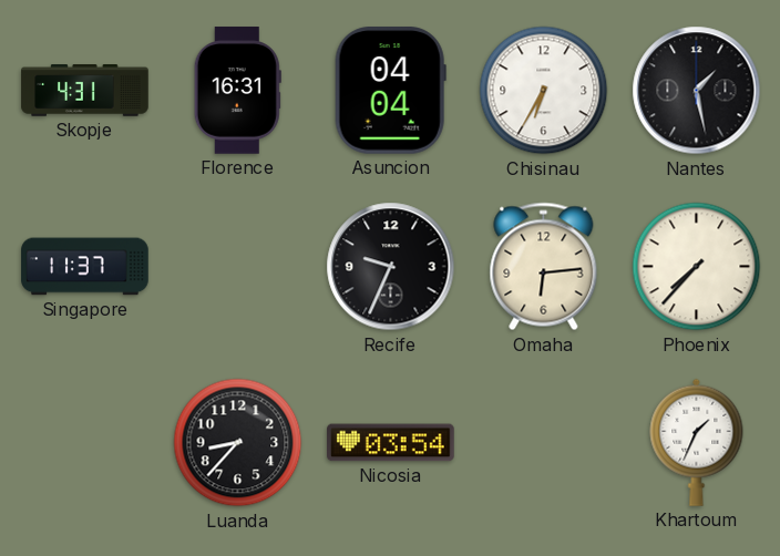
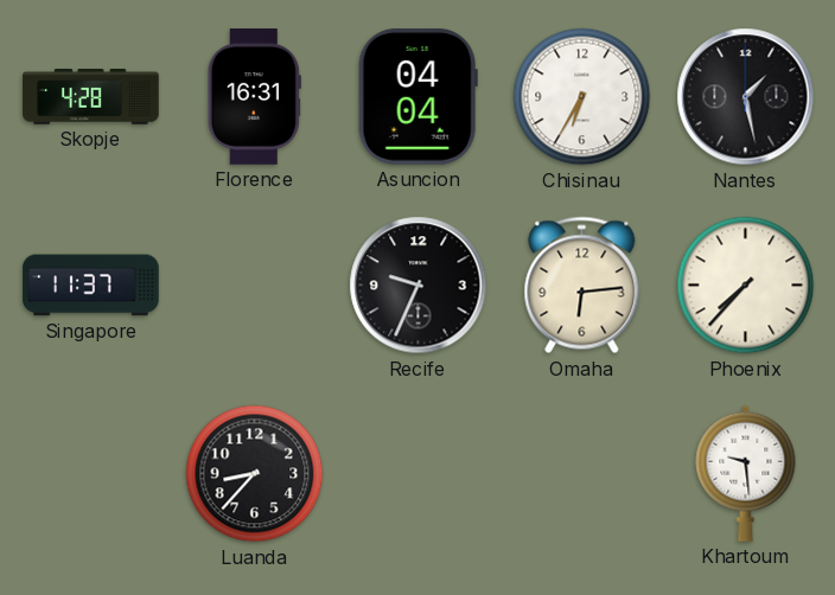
Skopje: 4:31 -> 4:28
Nicosia: 03:54 -> none
Khartoum: 1:34 -> 9:29
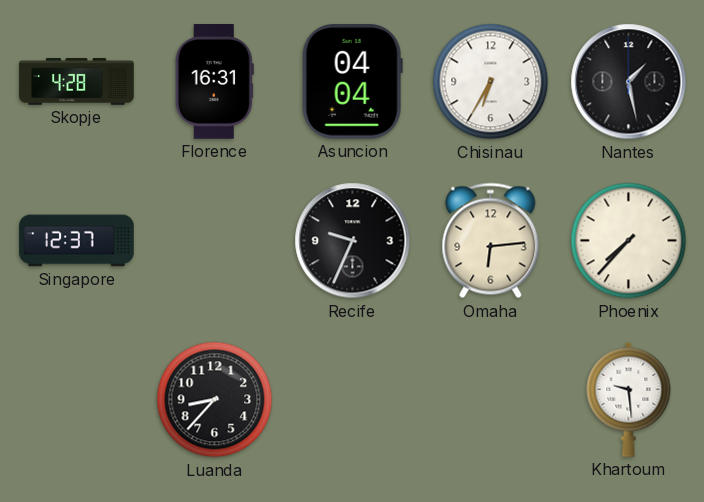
Singapore: 11:37 -> 12:37
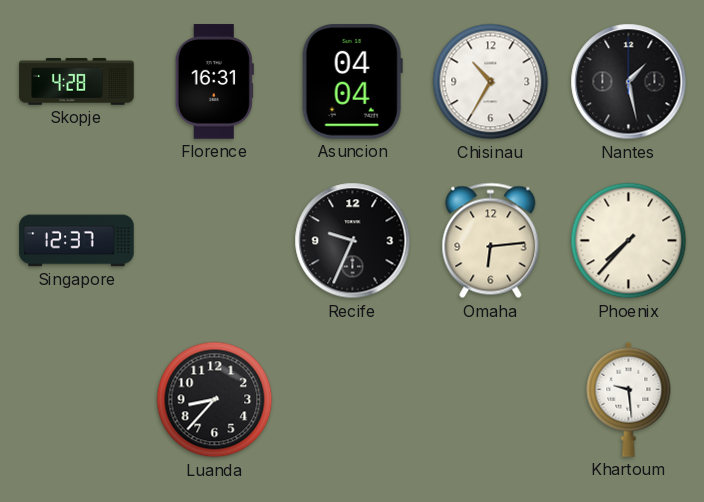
Chisinau: 6:35 -> 10:35
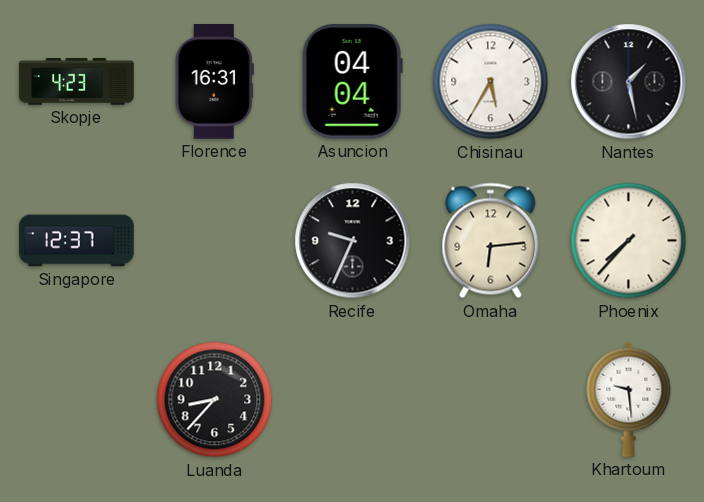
Skopje: 4:28 -> 4:23
Chisinau: 10:35 -> 5:35
